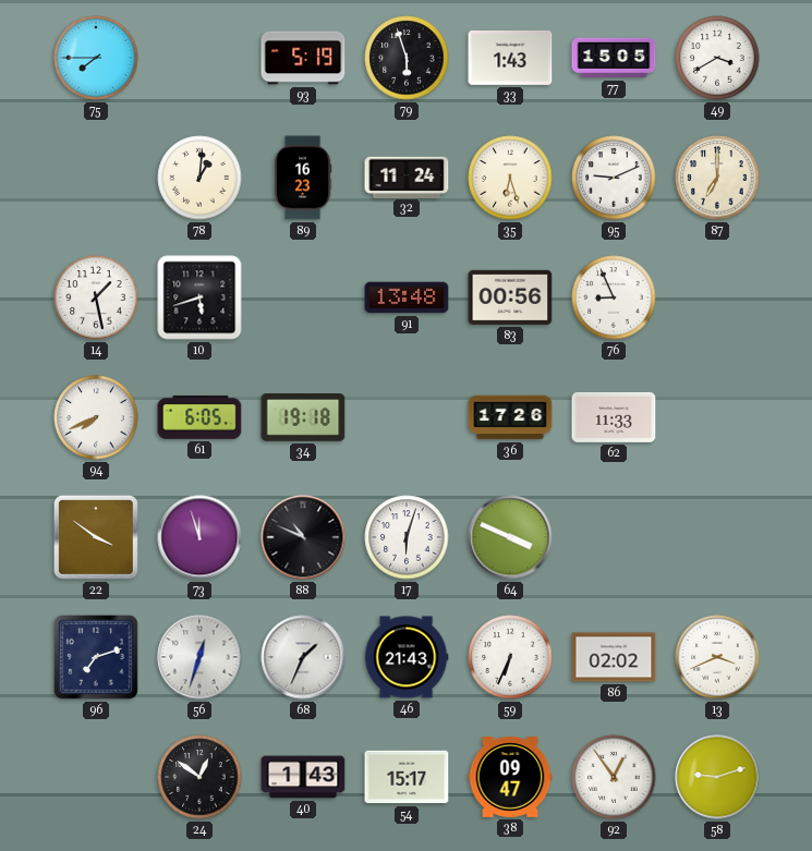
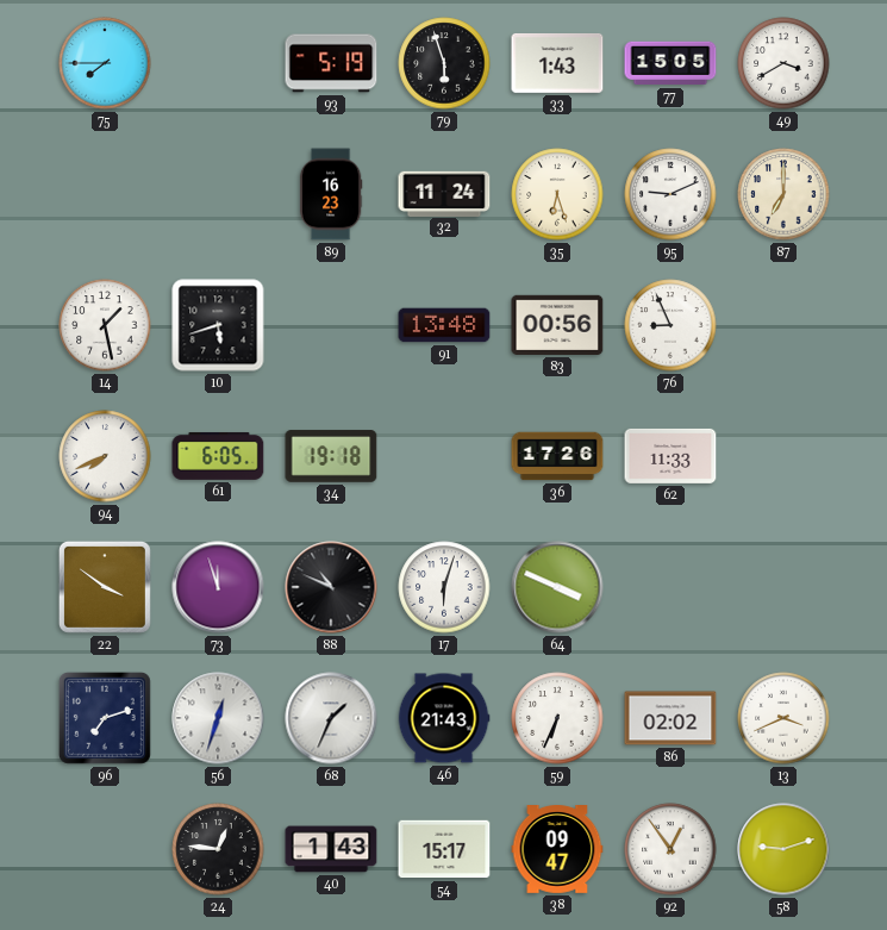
78: 1:01 -> none
24: 12:51 -> 12:46
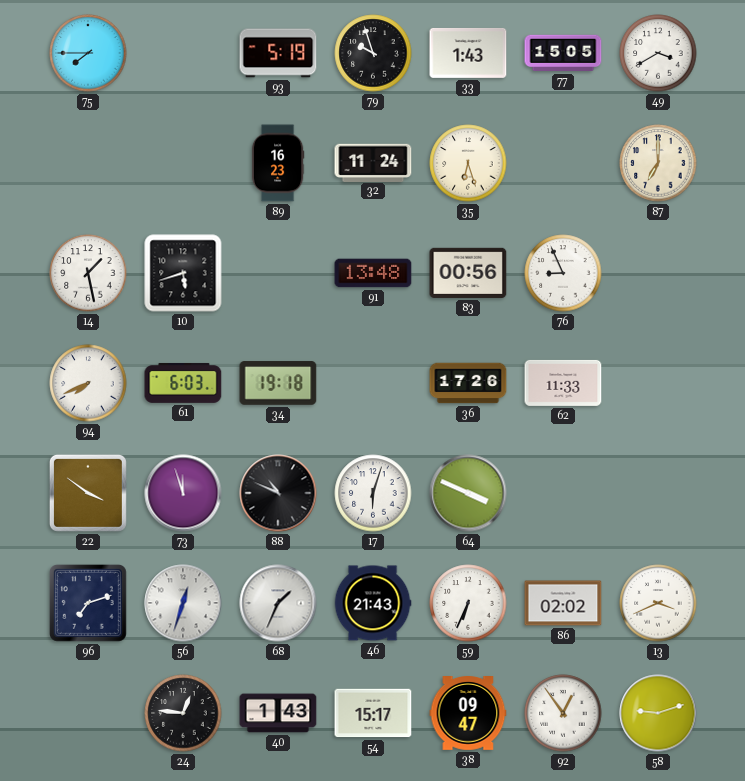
79: 5:57 -> 9:57
95: 9:11 -> none
61: 6:05 -> 6:03
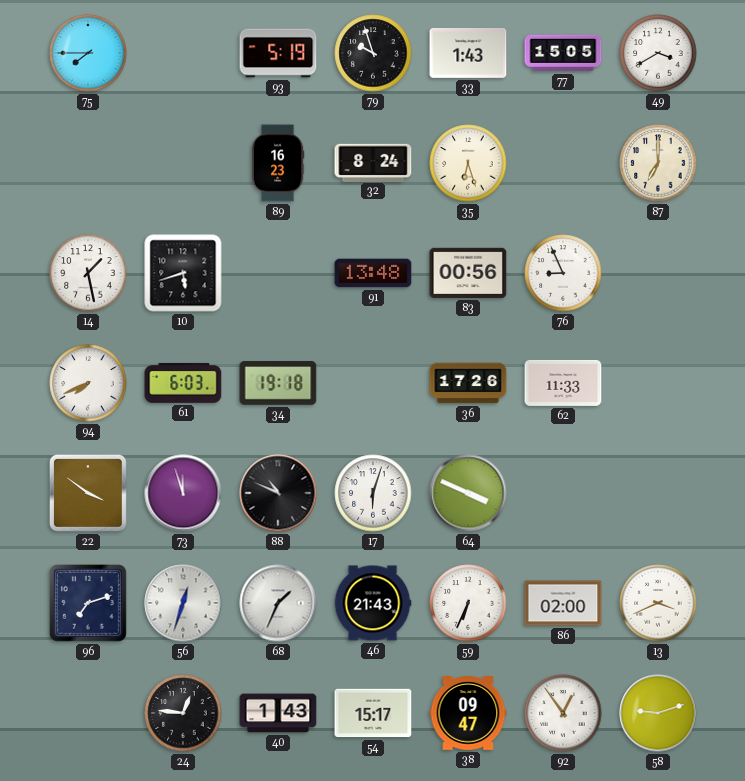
32: 11:24 -> 8:24
86: 02:02 -> 02:00
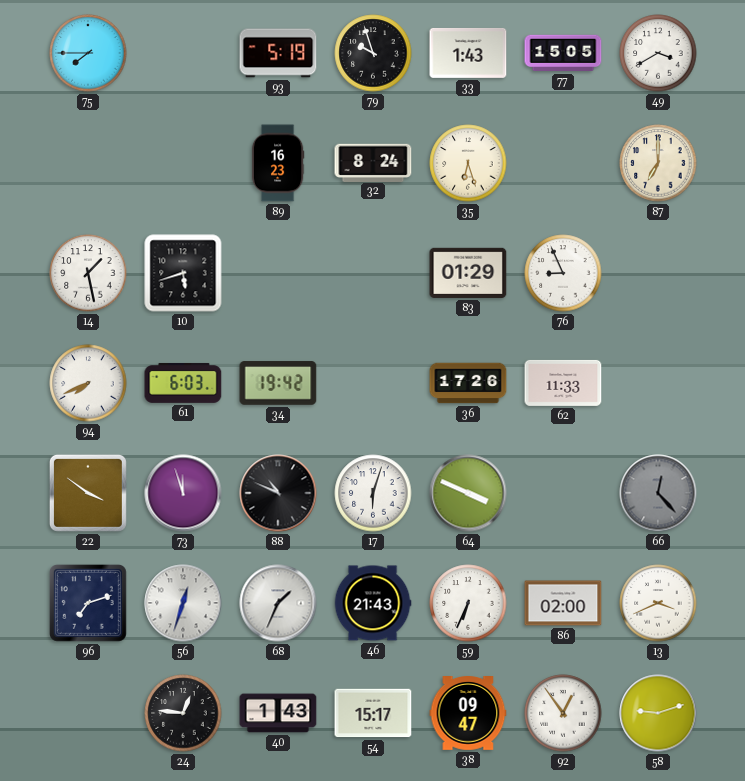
91: 13:48 -> none
83: 00:56 -> 01:29
34: 19:18 -> 19:42
66: none -> 12:23
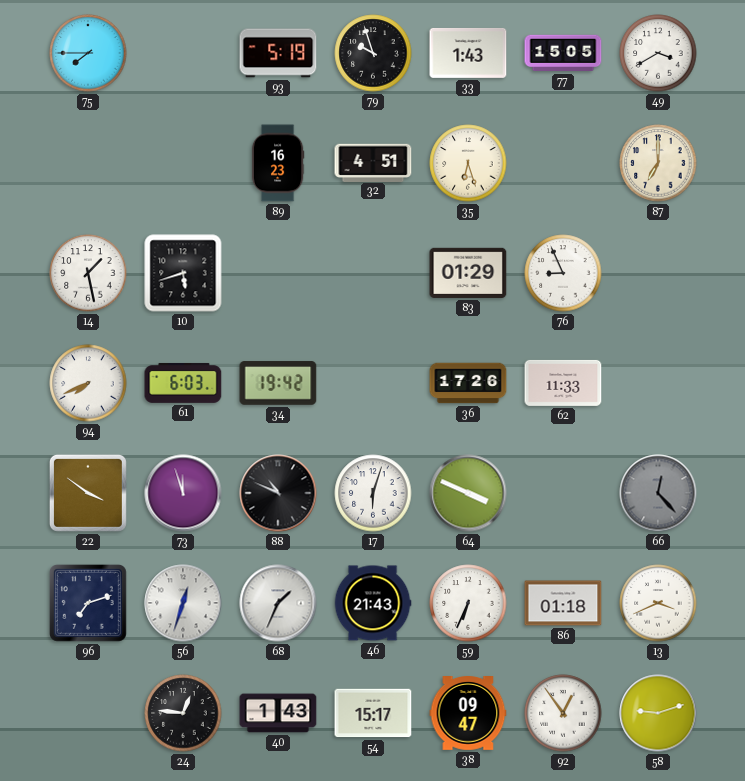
32: 8:24 -> 4:51
86: 02:00 -> 01:18
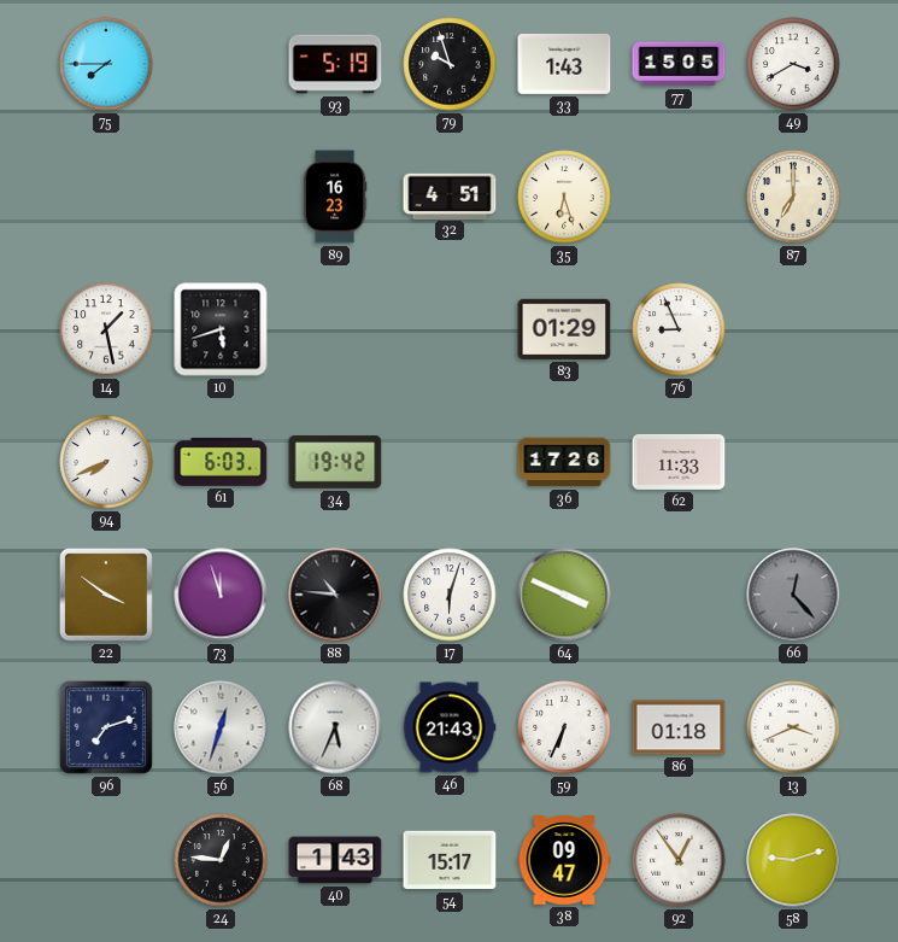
88: 10:49 -> 10:46
68: 1:34 -> 5:34
